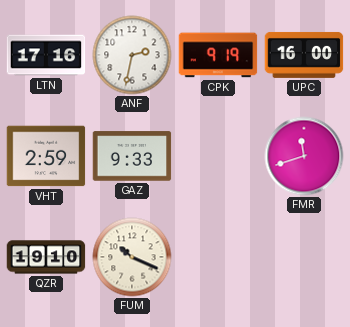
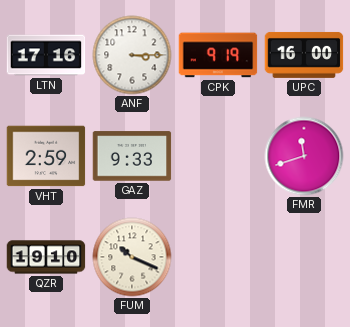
ANF: 2:32 -> 3:15
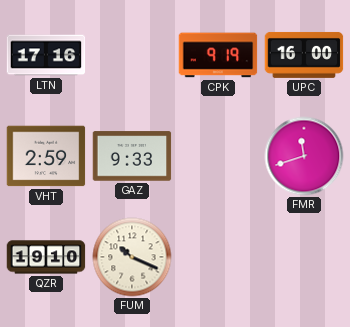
ANF: 3:15 -> none
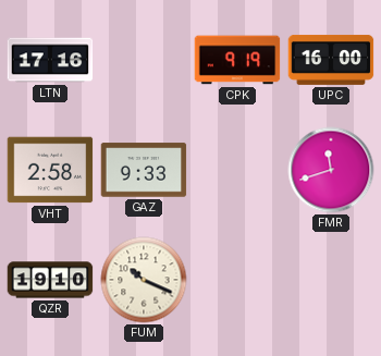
VHT: 2:59 -> 2:58
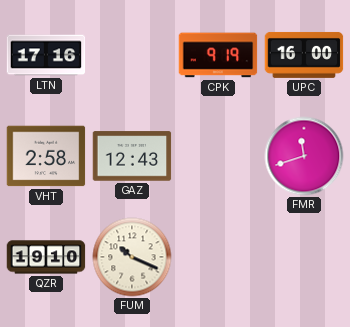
GAZ: 9:33 -> 12:43
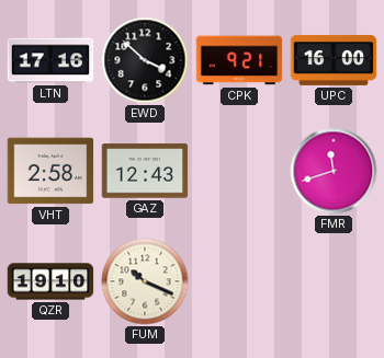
EWD: none -> 3:52
CPK: 9:19 -> 9:21
